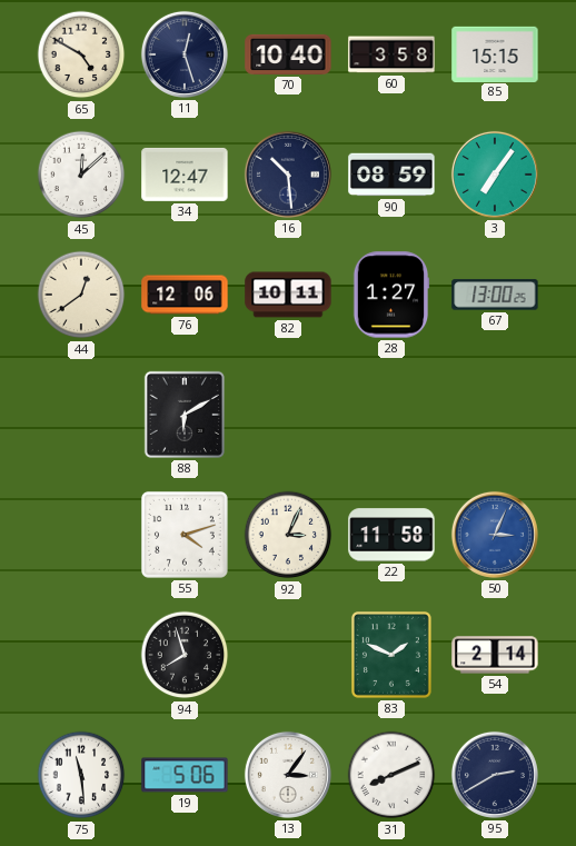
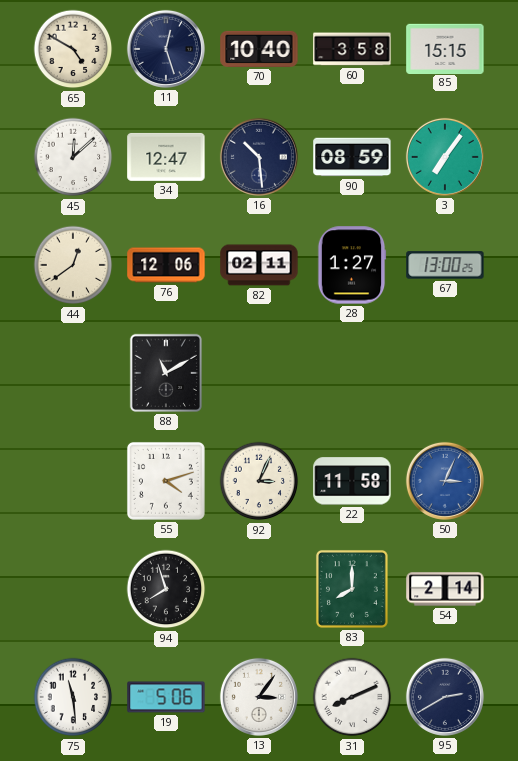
82: 10:11 -> 02:11
88: 6:10 -> 11:10
83: 1:49 -> 8:00
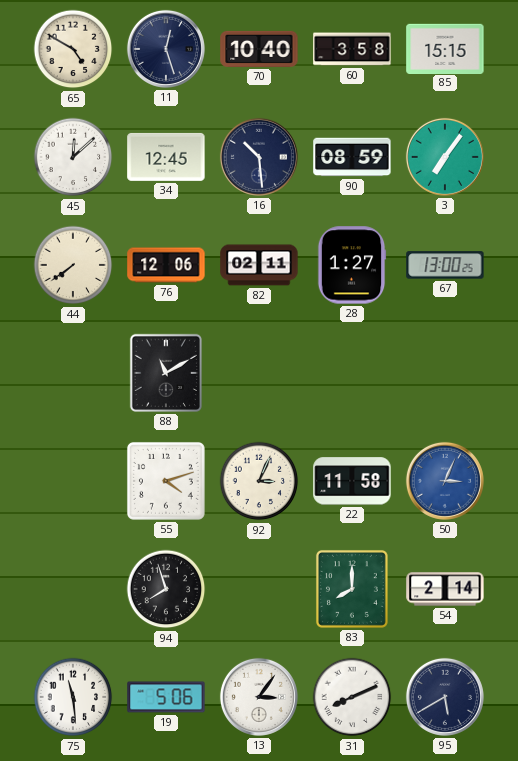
34: 12:47 -> 12:45
44: 12:39 -> 7:39
95: 2:40 -> 5:40
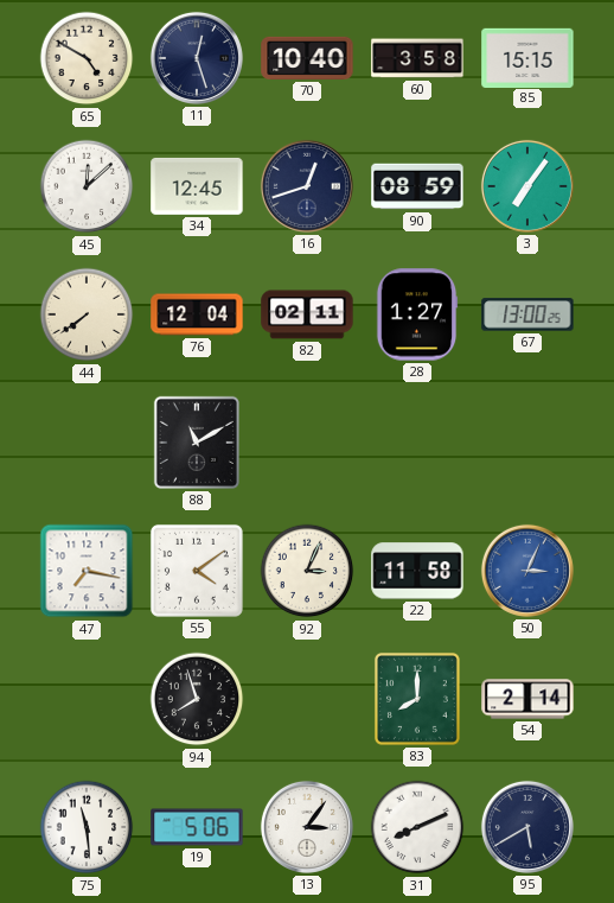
16: 10:29 -> 12:42
76: 12:06 -> 12:04
47: none -> 7:17
55: 4:12 -> 4:09
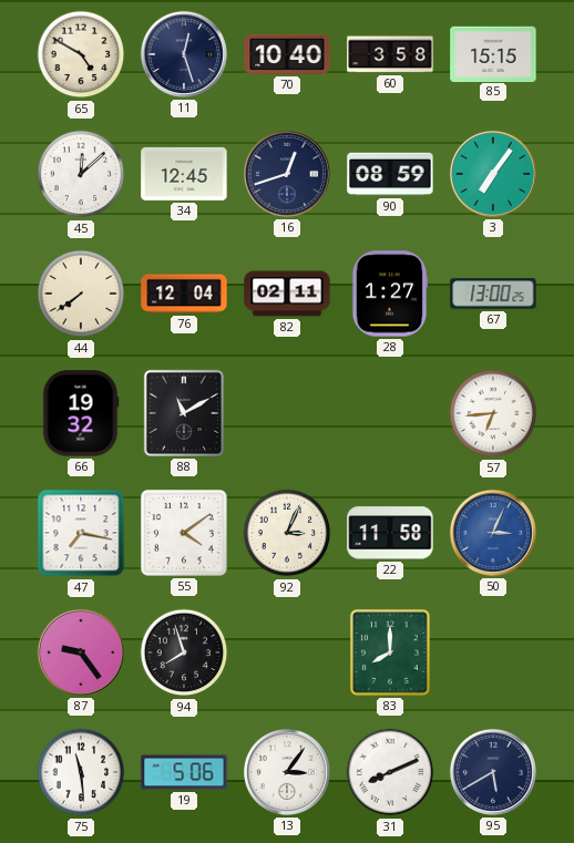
66: none -> 19:32
57: none -> 6:44
87: none -> 9:24
54: 2:14 -> none
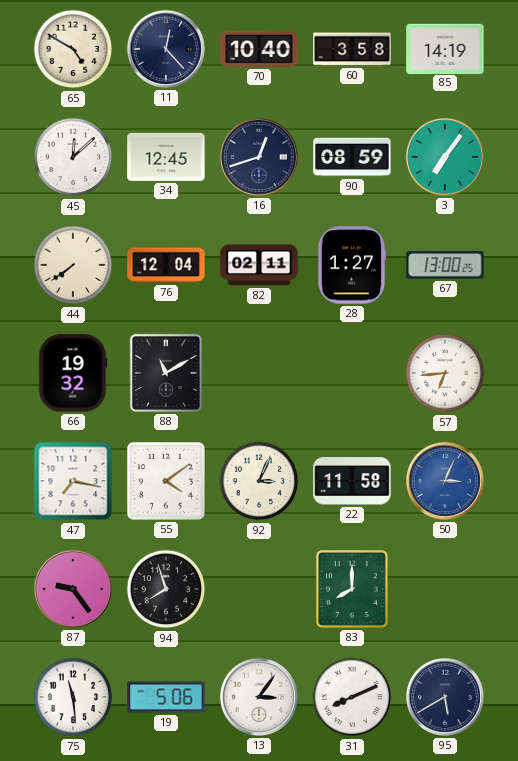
11: 12:27 -> 12:23
85: 15:15 -> 14:19
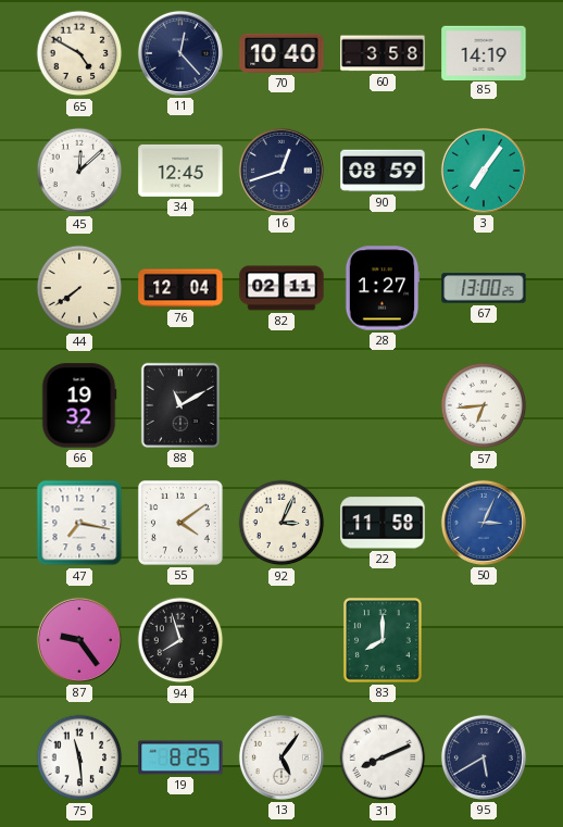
19: 5:06 -> 8:25
13: 3:06 -> 5:06
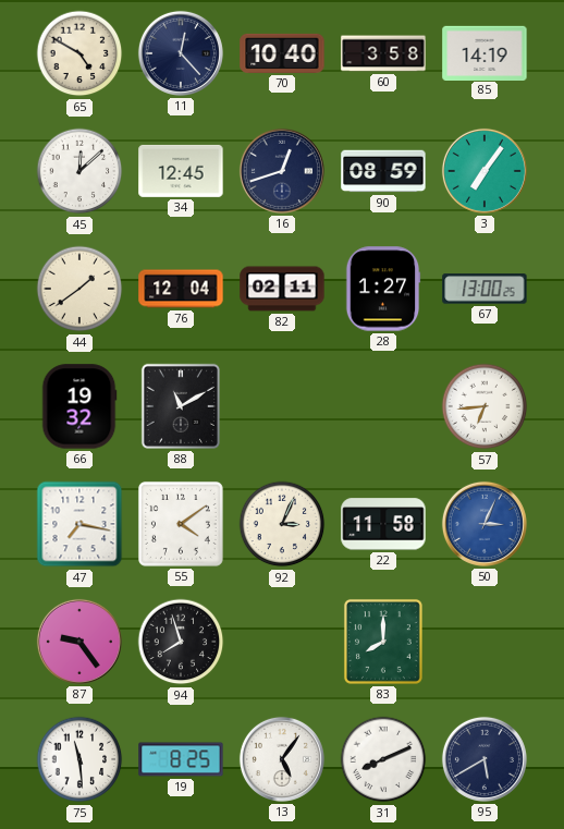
44: 7:39 -> 1:39
